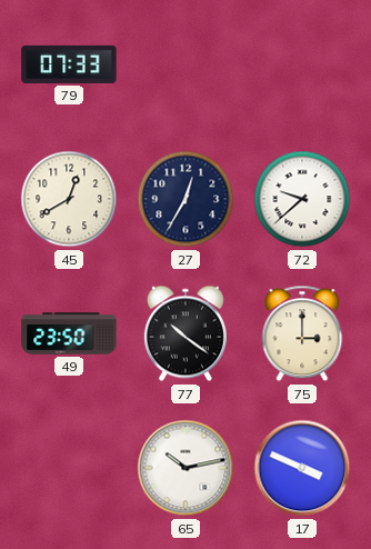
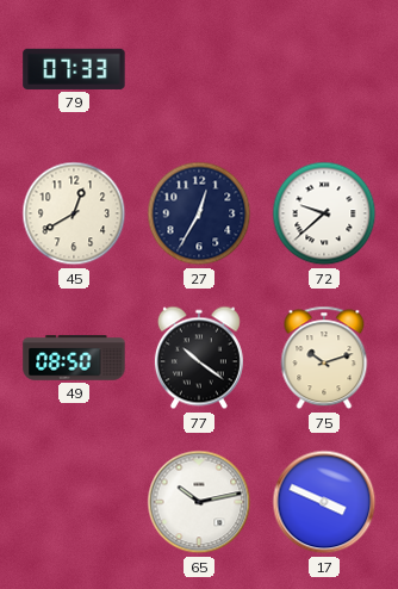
49: 23:50 -> 08:50
75: 3:00 -> 10:12
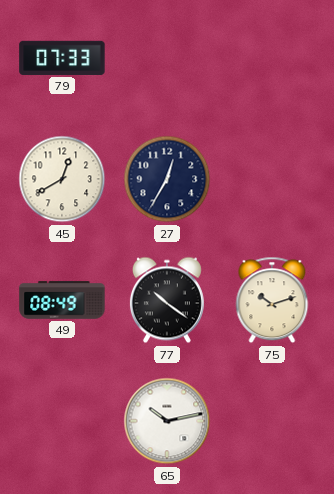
72: 9:38 -> none
49: 08:50 -> 08:49
17: 3:49 -> none
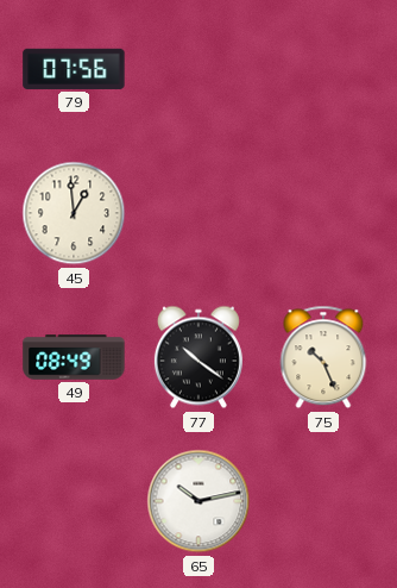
79: 07:33 -> 07:56
45: 12:40 -> 12:59
27: 12:35 -> none
75: 10:12 -> 10:26
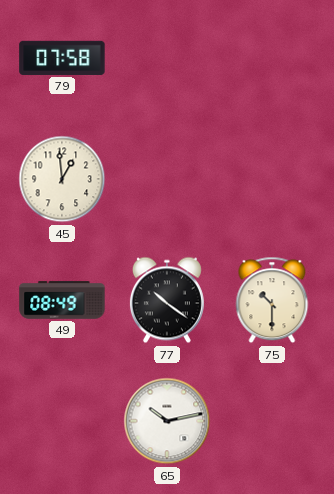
79: 07:56 -> 07:58
75: 10:26 -> 10:30
